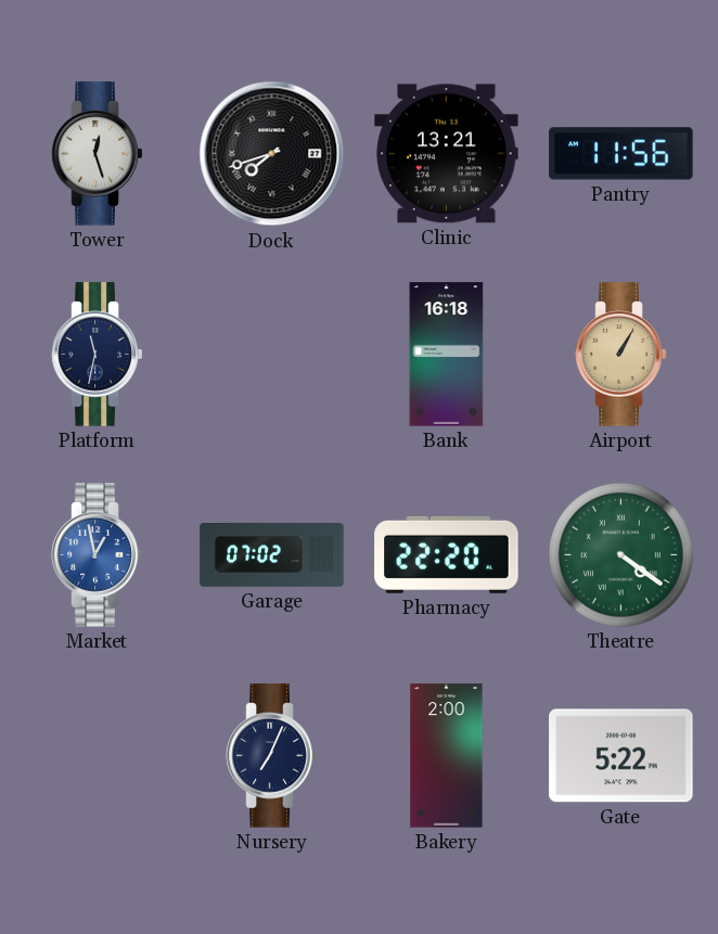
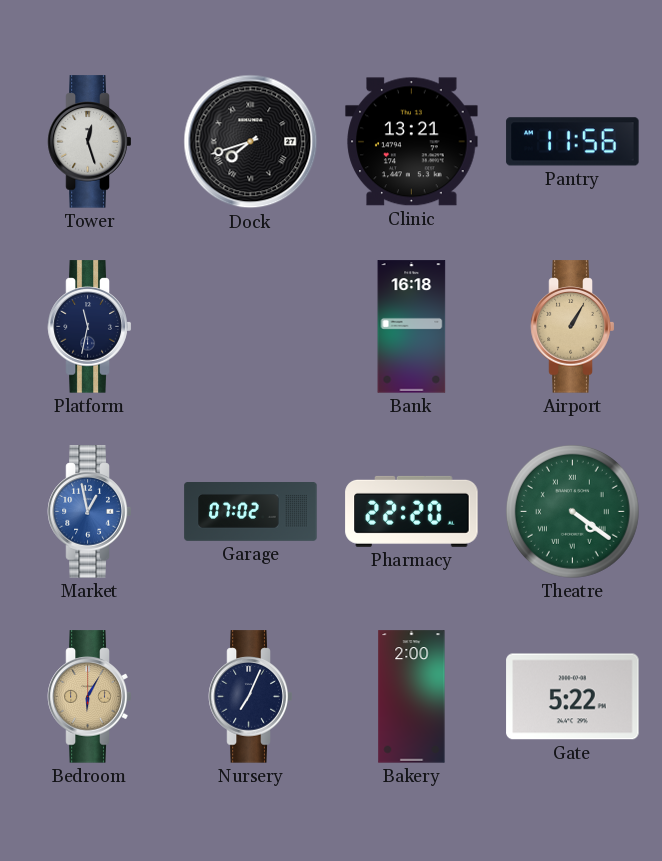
Bedroom: none -> 6:05
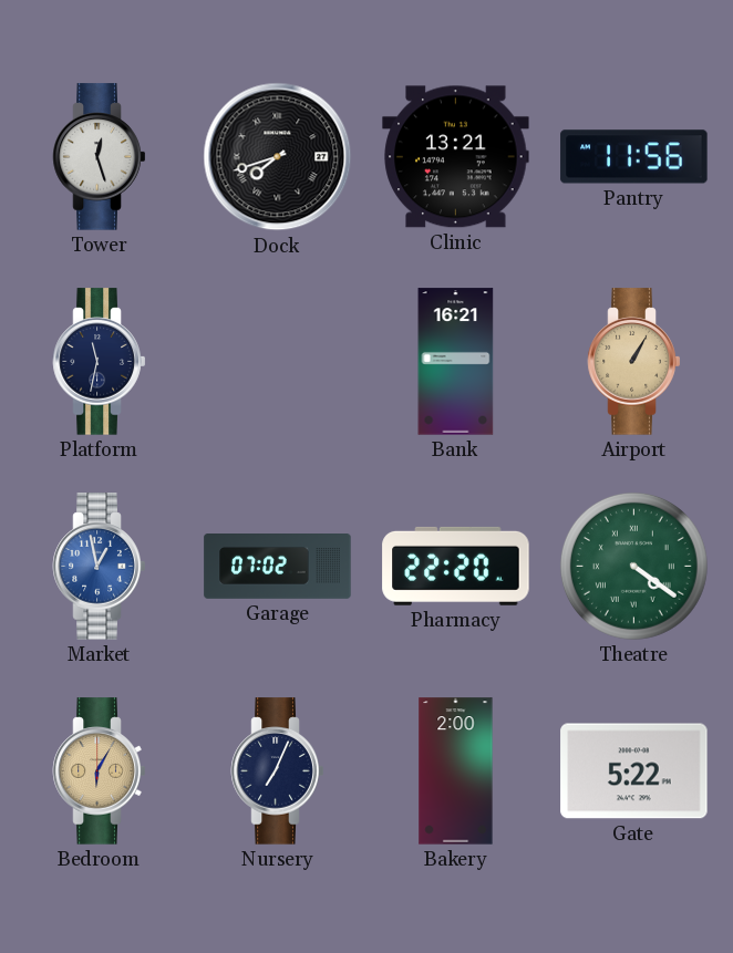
Bank: 16:18 -> 16:21
